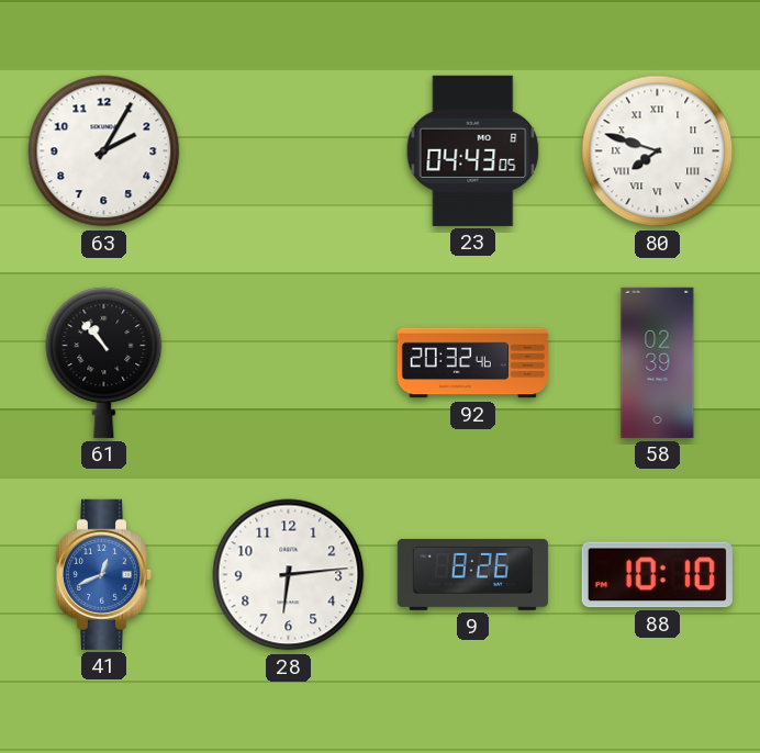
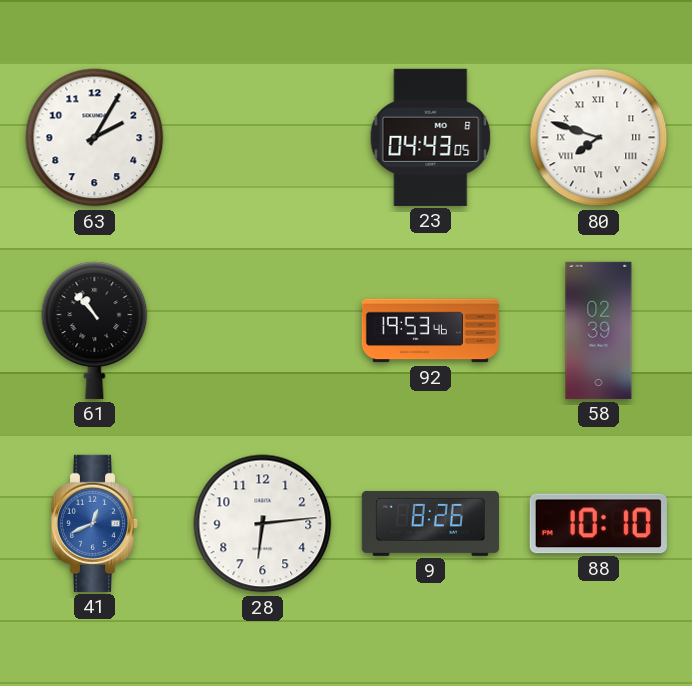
92: 20:32 -> 19:53
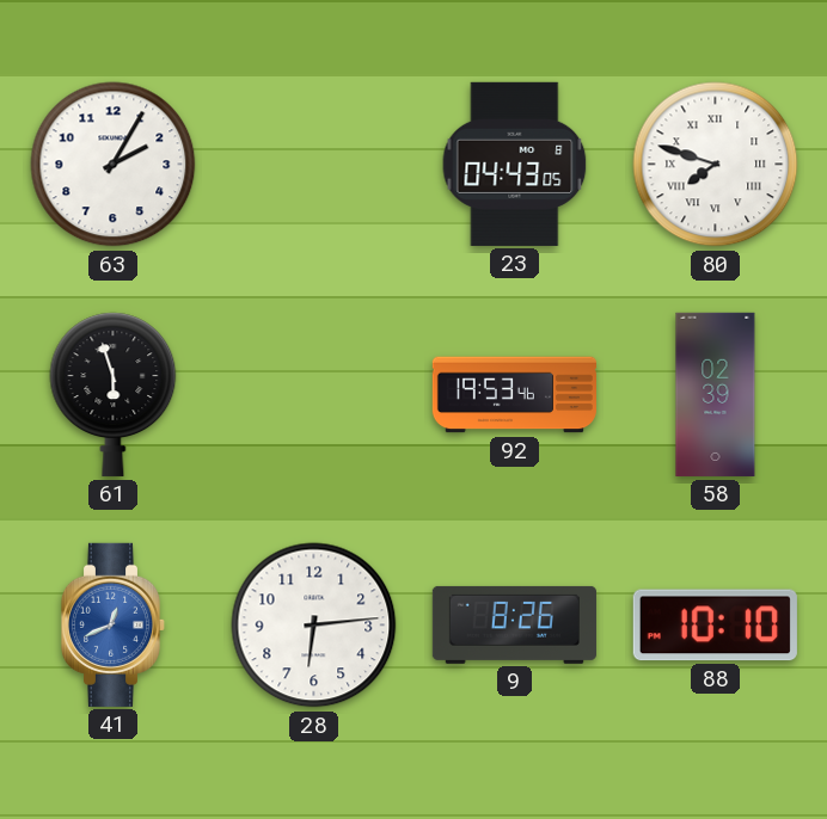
61: 10:53 -> 5:57
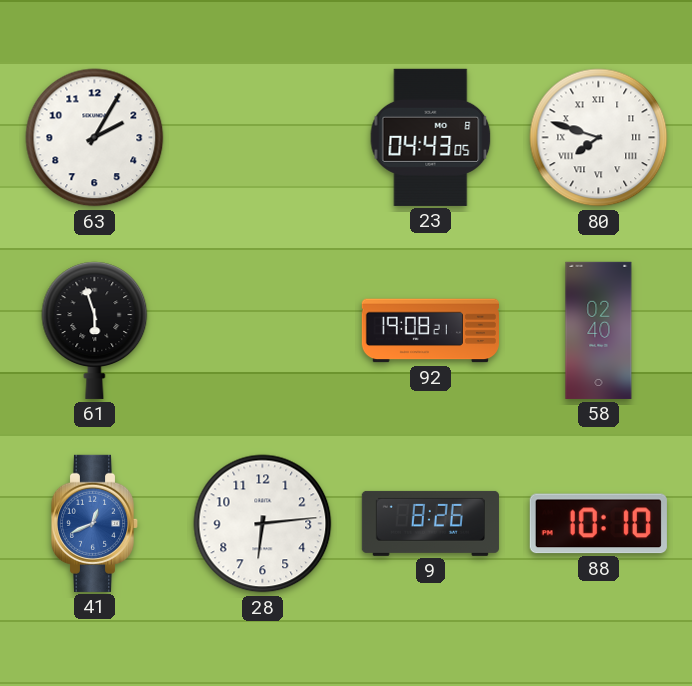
92: 19:53 -> 19:08
58: 02:39 -> 02:40
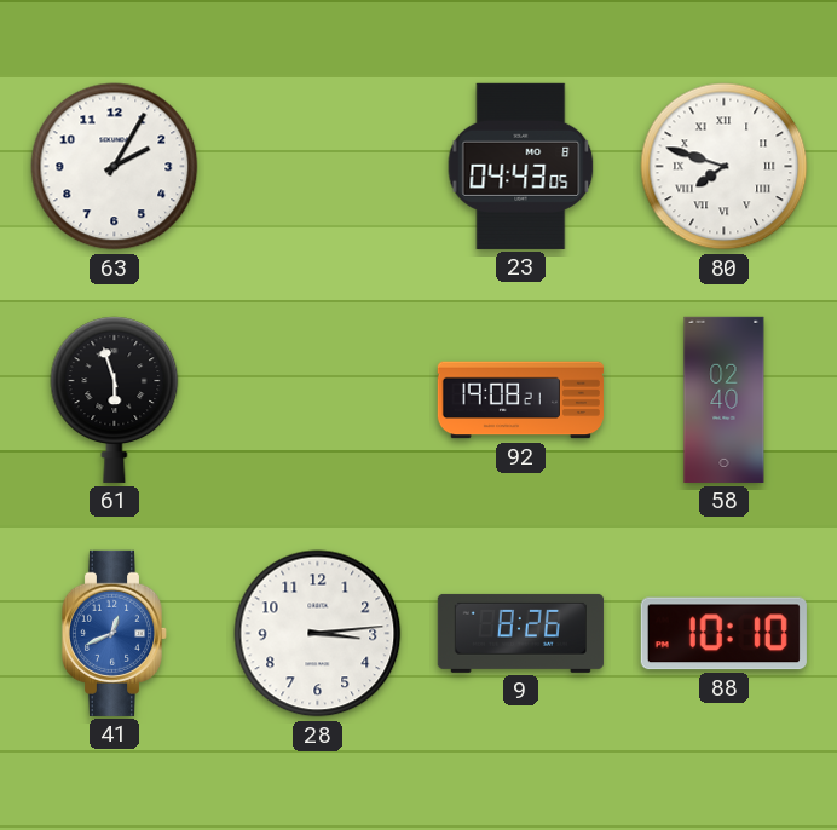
28: 6:14 -> 3:14
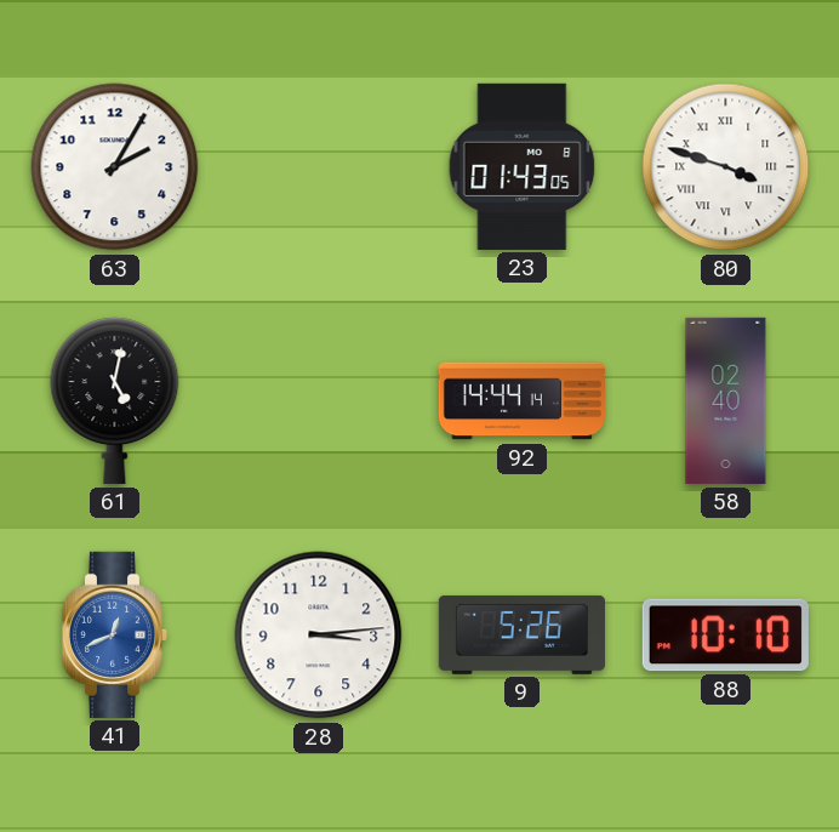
23: 04:43 -> 01:43
80: 7:48 -> 3:48
61: 5:57 -> 5:02
92: 19:08 -> 14:44
9: 8:26 -> 5:26
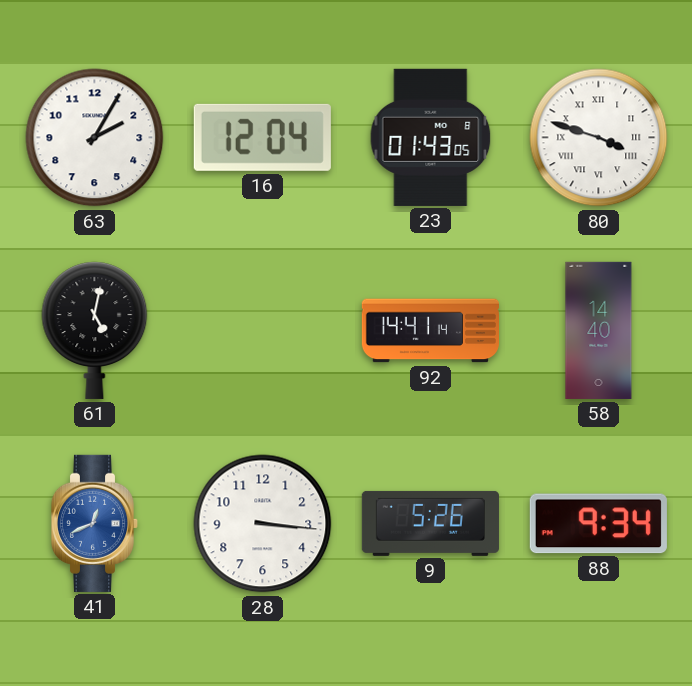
16: none -> 12:04
92: 14:44 -> 14:41
58: 02:40 -> 14:40
28: 3:14 -> 3:16
88: 10:10 -> 9:34
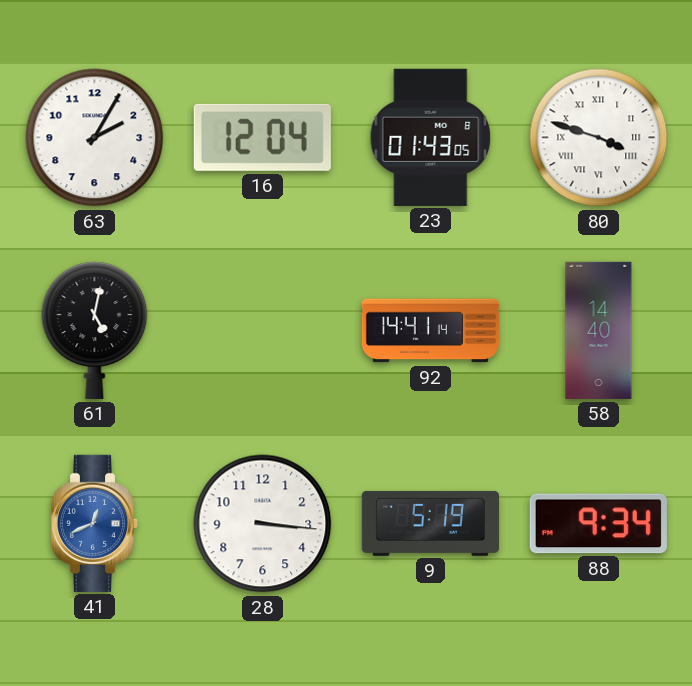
9: 5:26 -> 5:19
